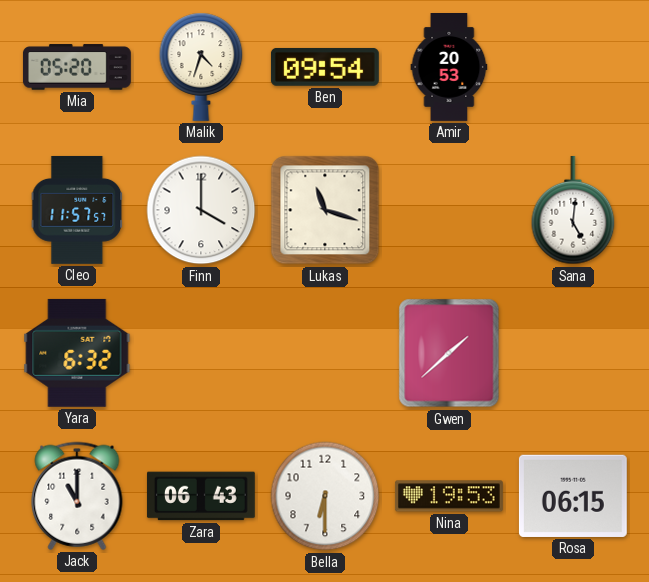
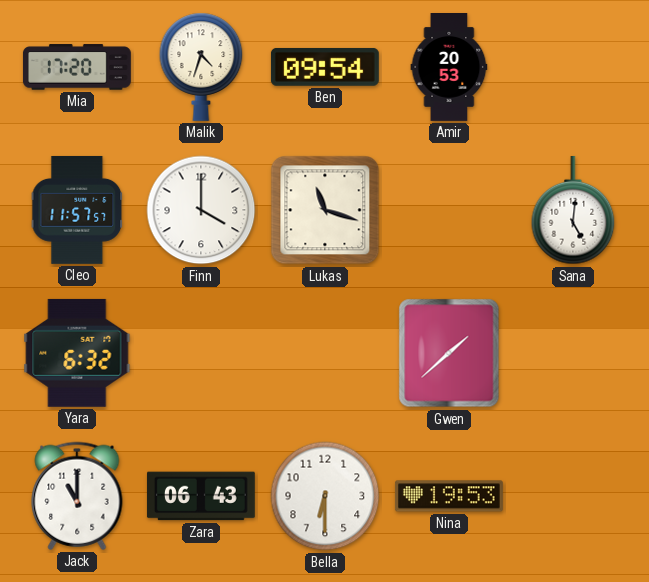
Mia: 05:20 -> 17:20
Rosa: 06:15 -> none
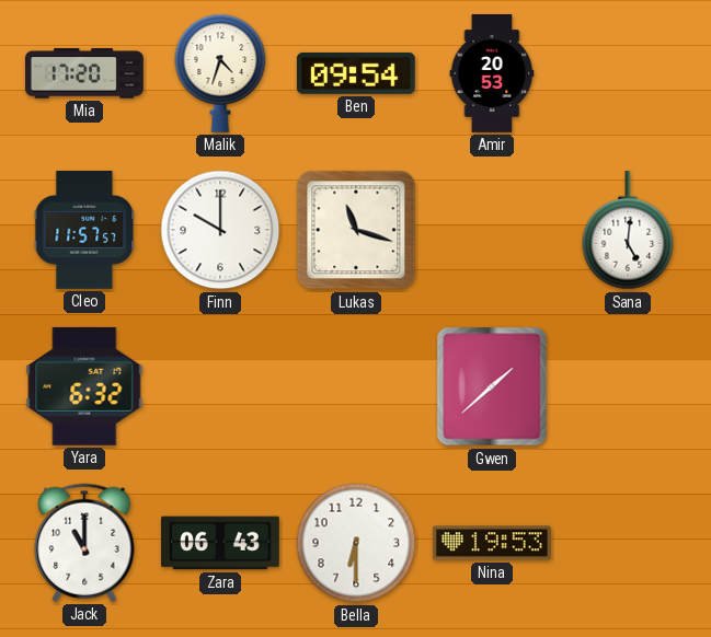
Finn: 4:00 -> 10:00
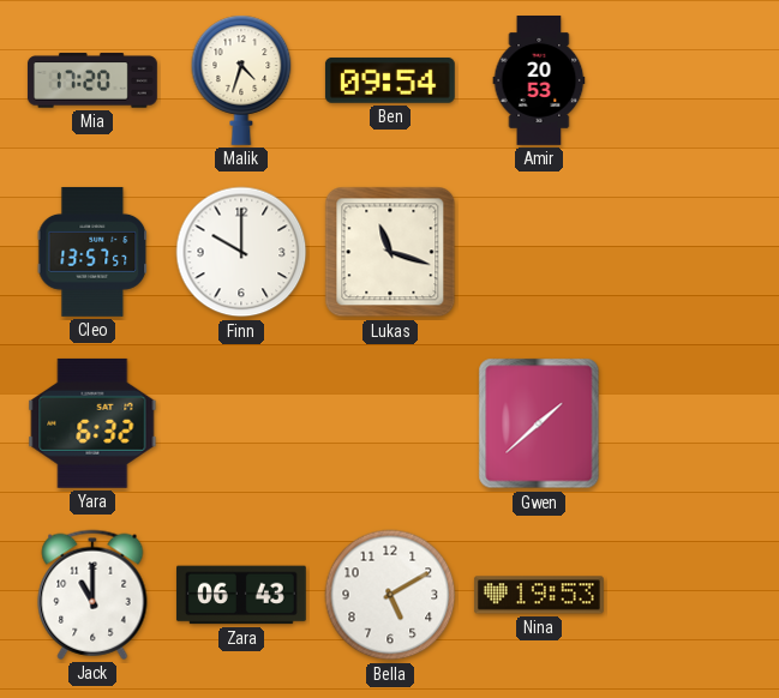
Cleo: 11:57 -> 13:57
Sana: 5:01 -> none
Bella: 6:30 -> 5:10
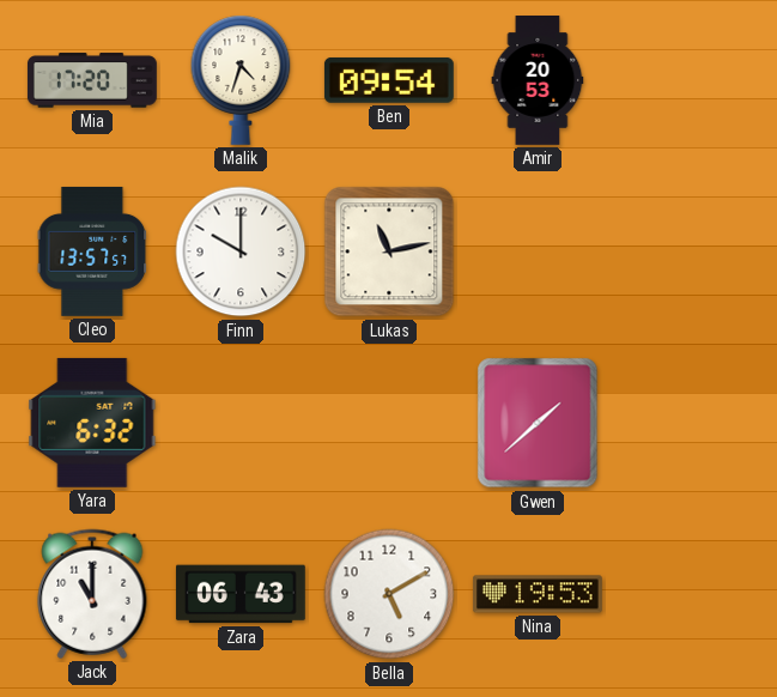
Lukas: 11:18 -> 11:13
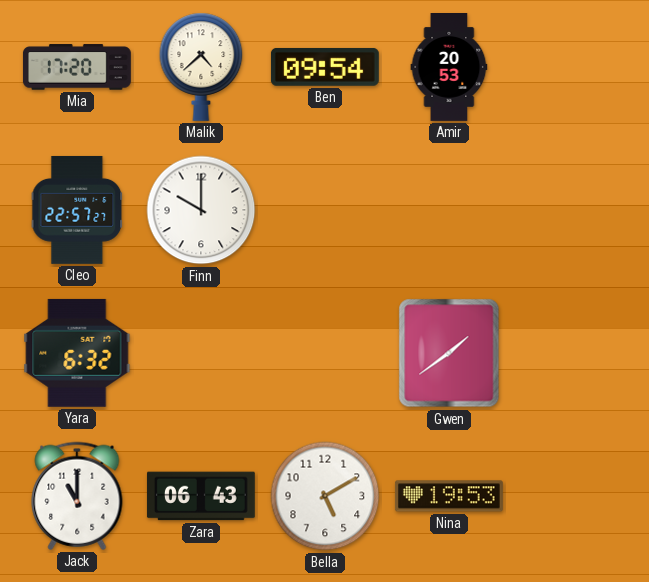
Malik: 4:33 -> 4:38
Cleo: 13:57 -> 22:57
Lukas: 11:13 -> none
Gwen: 1:38 -> 1:39
